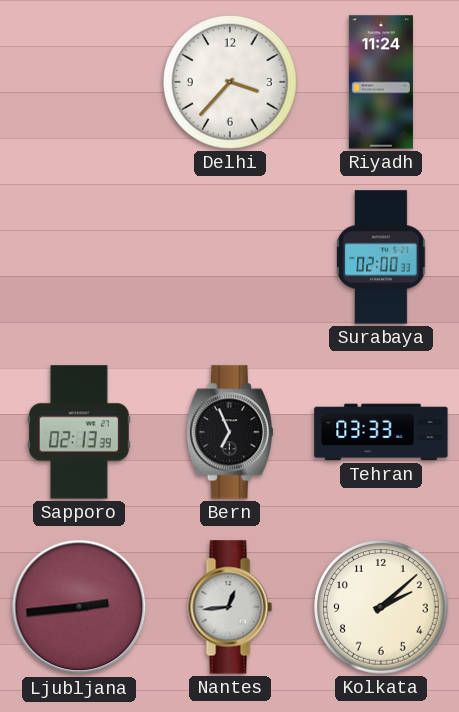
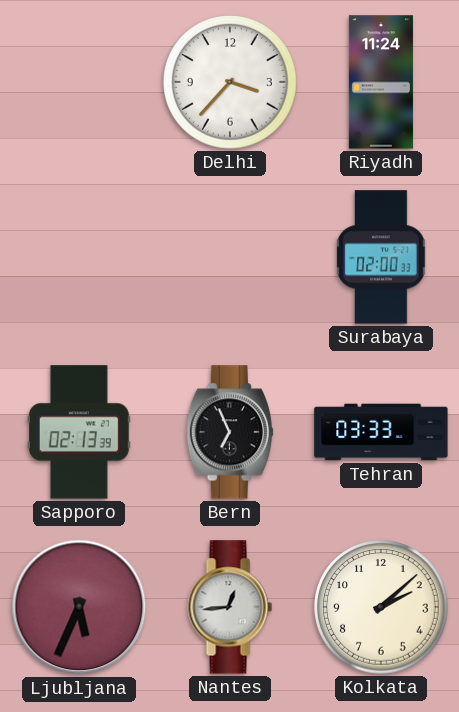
Ljubljana: 2:44 -> 5:34
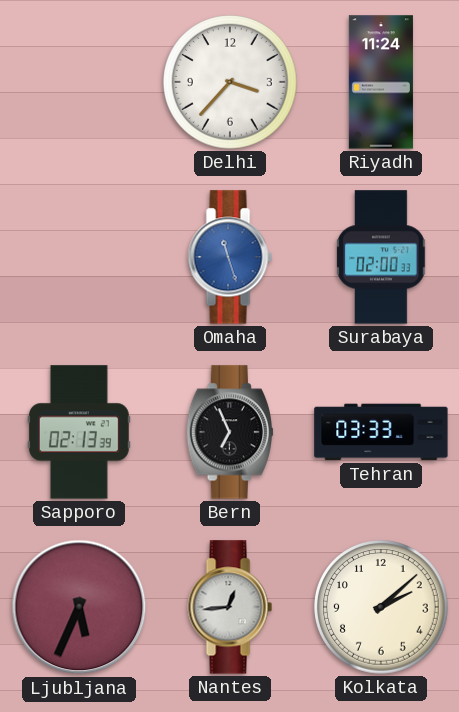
Omaha: none -> 11:27
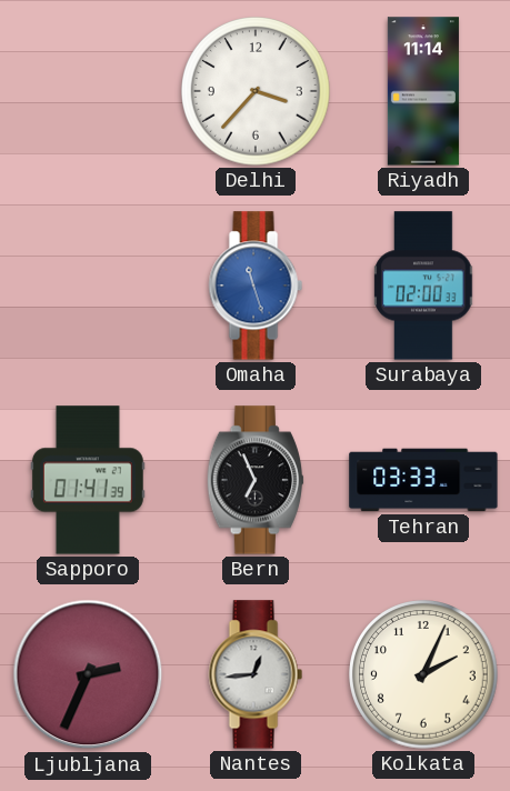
Riyadh: 11:24 -> 11:14
Sapporo: 02:13 -> 01:41
Ljubljana: 5:34 -> 2:34
Kolkata: 2:08 -> 2:04
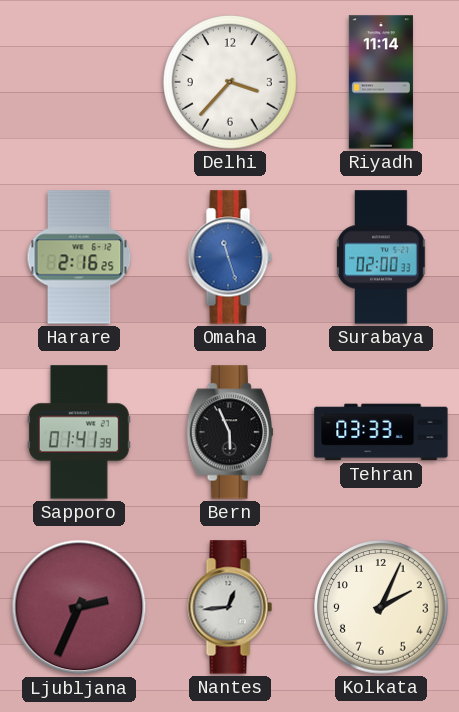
Harare: none -> 2:16
Bern: 6:56 -> 5:56
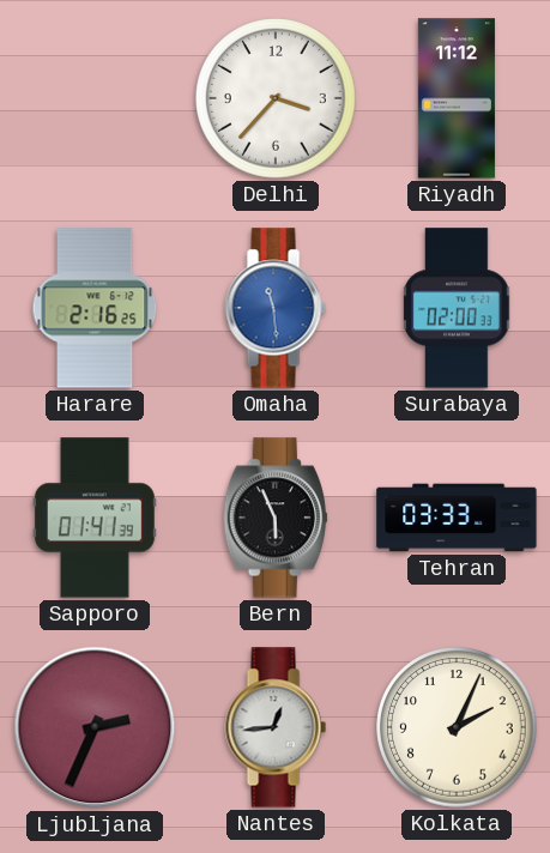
Riyadh: 11:14 -> 11:12
Omaha: 11:27 -> 11:29
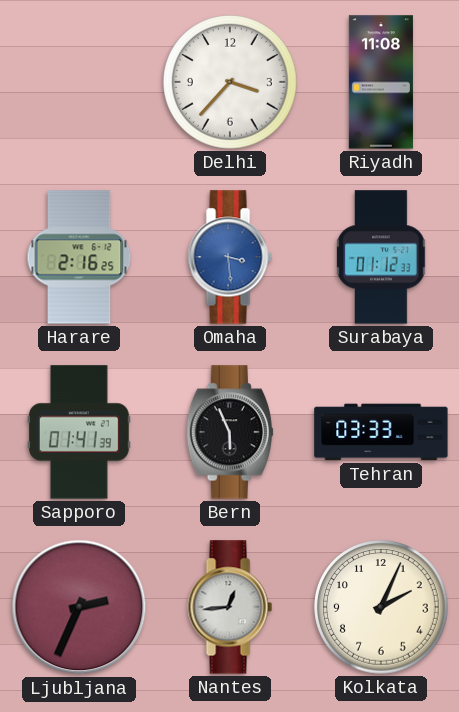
Riyadh: 11:12 -> 11:08
Omaha: 11:29 -> 3:29
Surabaya: 02:00 -> 01:12
